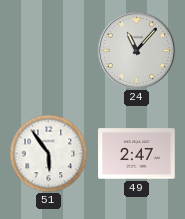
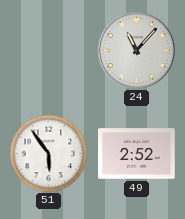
49: 2:47 -> 2:52
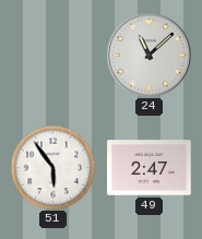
24: 11:07 -> 11:08
49: 2:52 -> 2:47
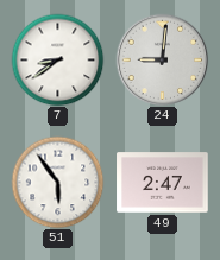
7: none -> 8:39
24: 11:08 -> 9:01
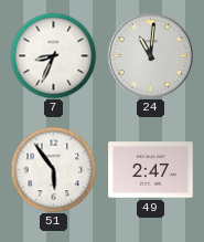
7: 8:39 -> 8:34
24: 9:01 -> 11:01
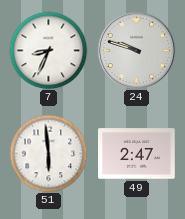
24: 11:01 -> 9:48
51: 5:54 -> 5:59
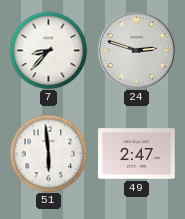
7: 8:34 -> 8:37
24: 9:48 -> 2:48
